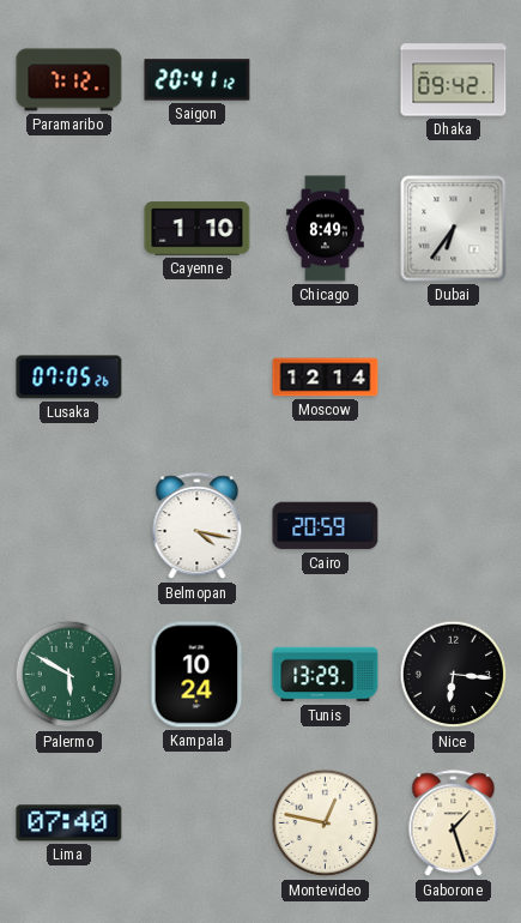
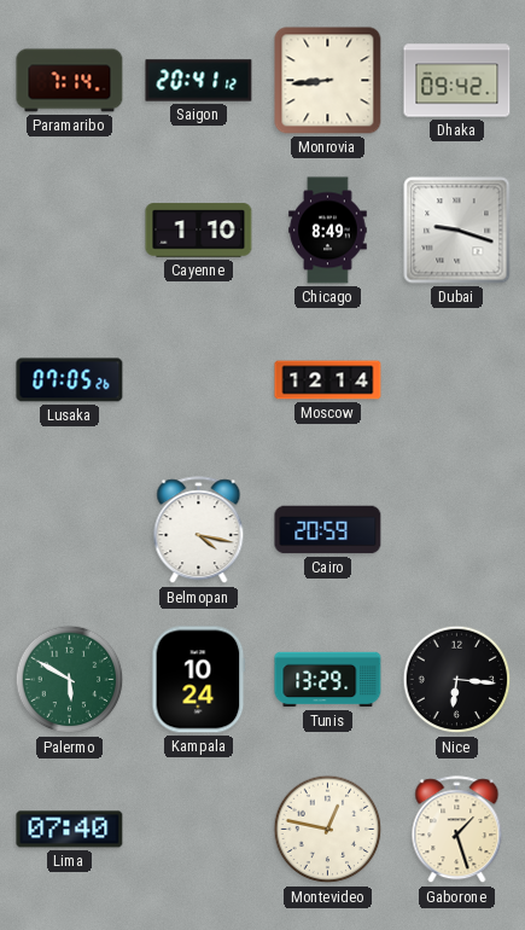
Paramaribo: 7:12 -> 7:14
Monrovia: none -> 8:44
Dubai: 6:36 -> 9:18
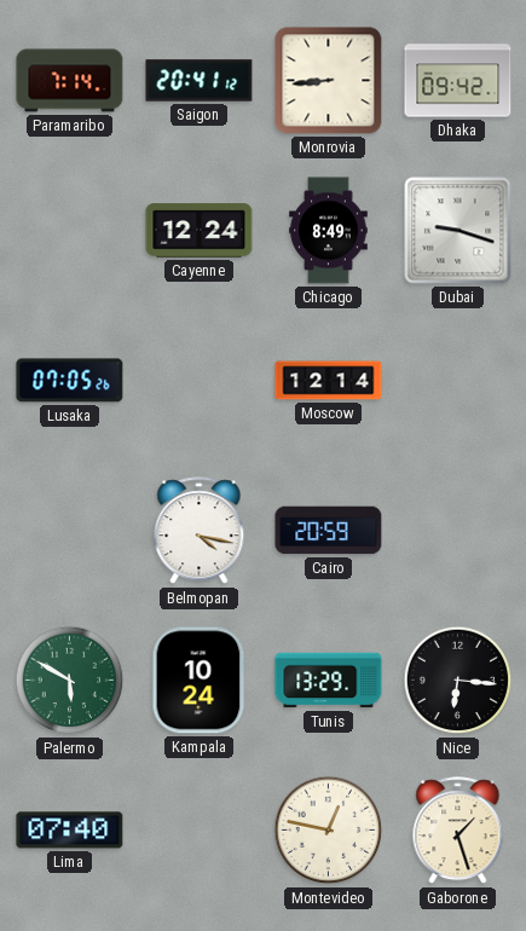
Cayenne: 1:10 -> 12:24
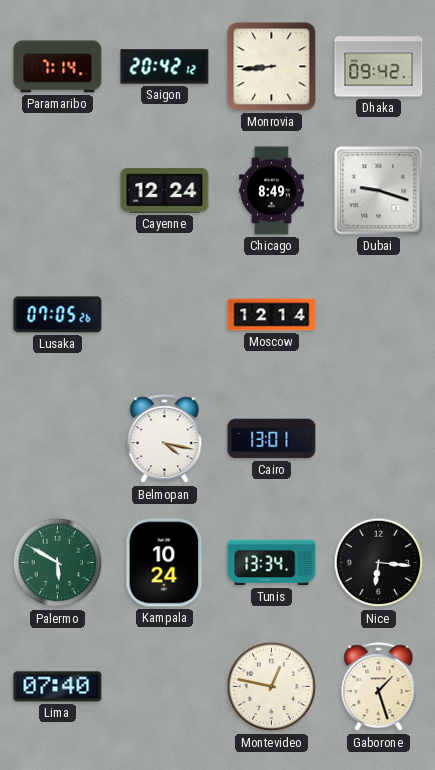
Saigon: 20:41 -> 20:42
Cairo: 20:59 -> 13:01
Tunis: 13:29 -> 13:34
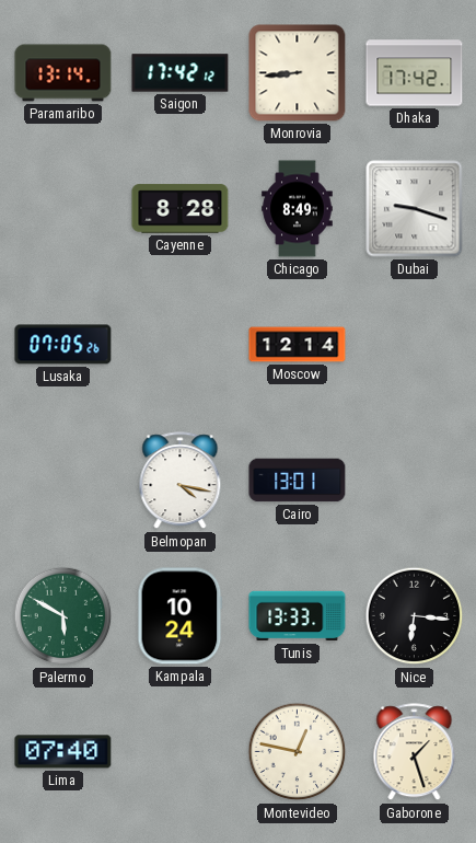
Paramaribo: 7:14 -> 13:14
Saigon: 20:42 -> 17:42
Dhaka: 09:42 -> 17:42
Cayenne: 12:24 -> 8:28
Tunis: 13:34 -> 13:33
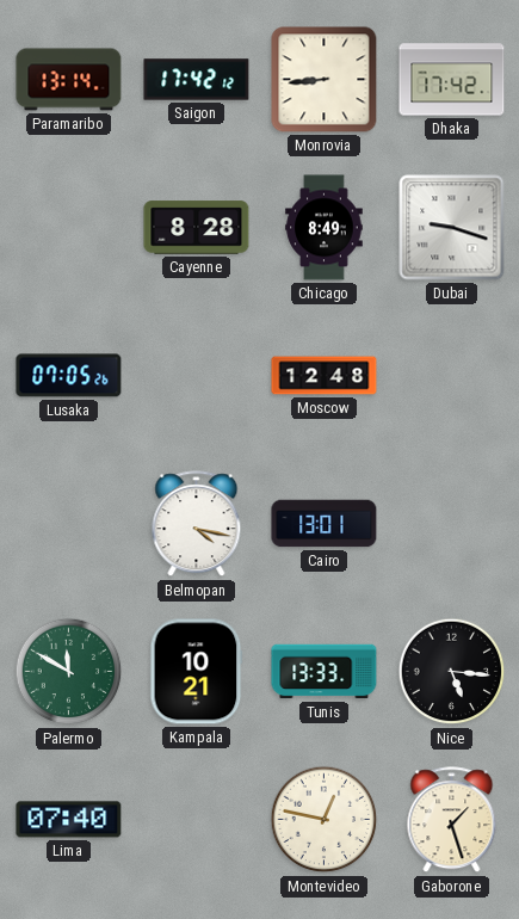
Moscow: 12:14 -> 12:48
Palermo: 5:50 -> 11:50
Kampala: 10:24 -> 10:21
Nice: 6:16 -> 5:16
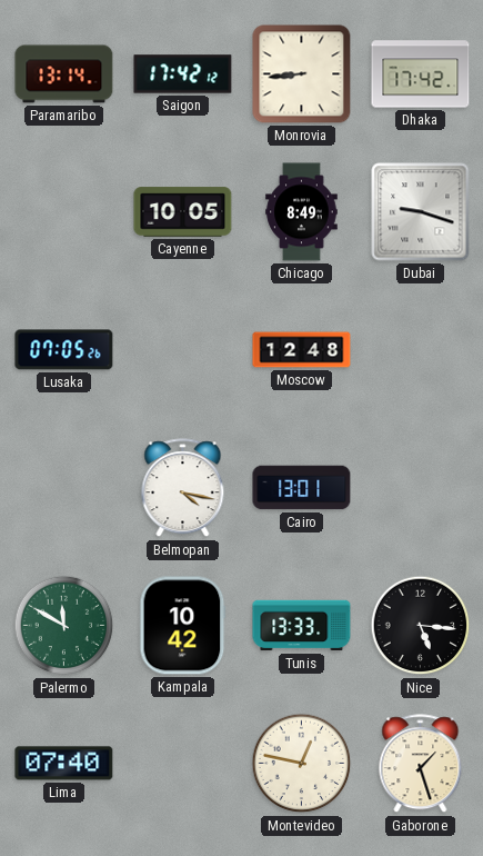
Cayenne: 8:28 -> 10:05
Kampala: 10:21 -> 10:42
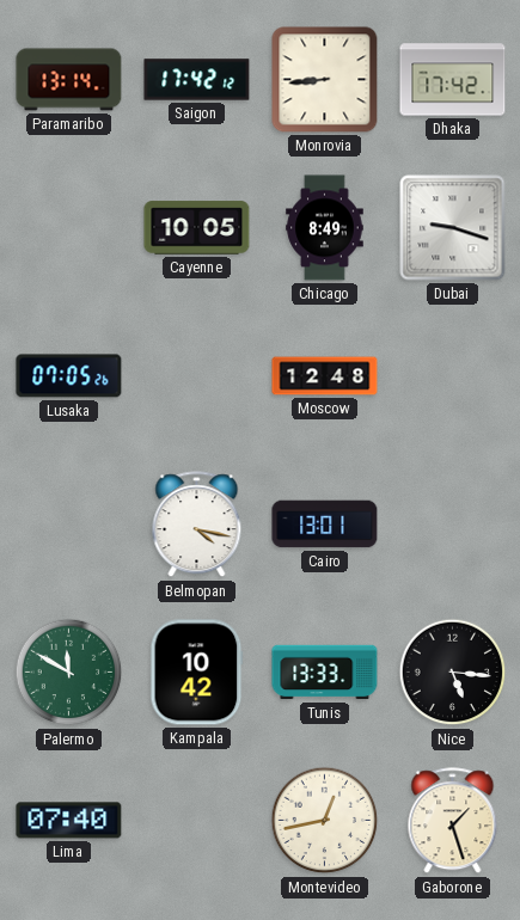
Montevideo: 12:47 -> 12:43
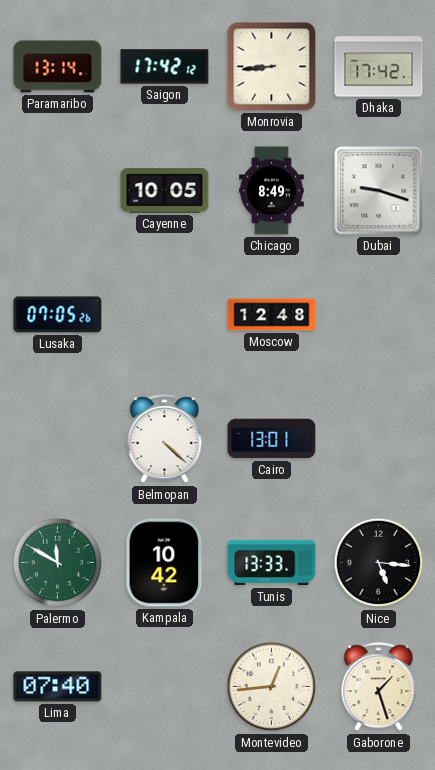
Belmopan: 4:17 -> 4:22
Montevideo: 12:43 -> 12:44
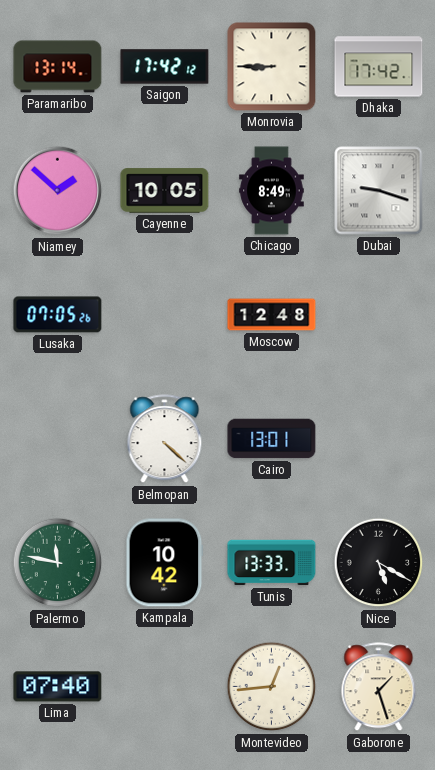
Monrovia: 8:44 -> 8:45
Niamey: none -> 1:52
Palermo: 11:50 -> 11:47
Nice: 5:16 -> 5:20
